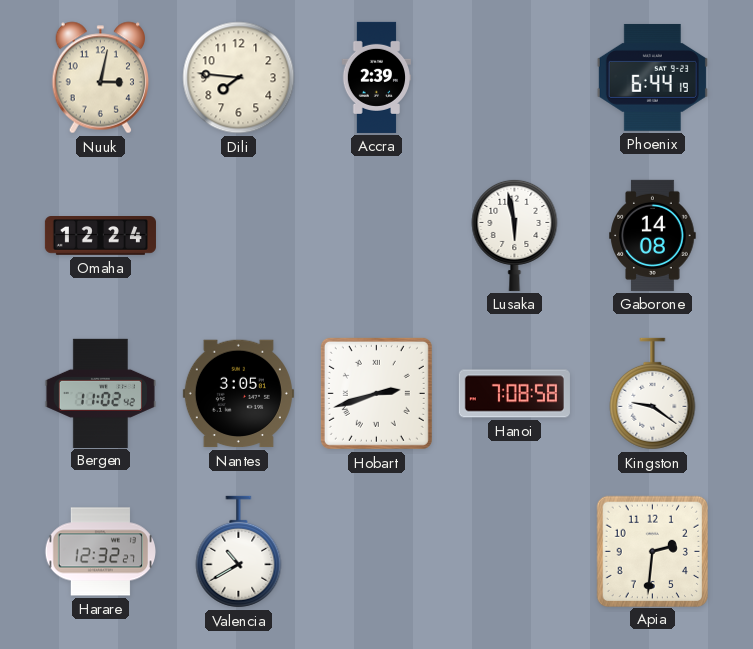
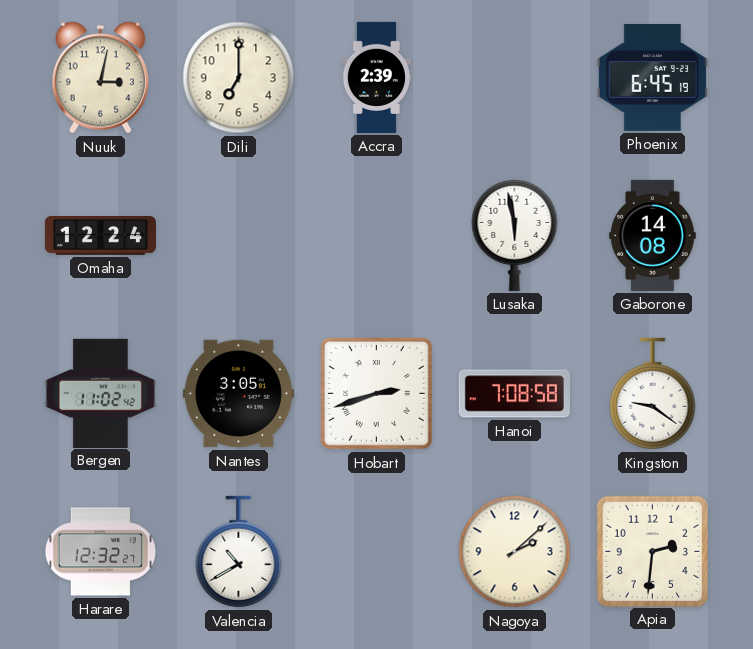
Dili: 7:46 -> 7:00
Phoenix: 6:44 -> 6:45
Nagoya: none -> 2:08
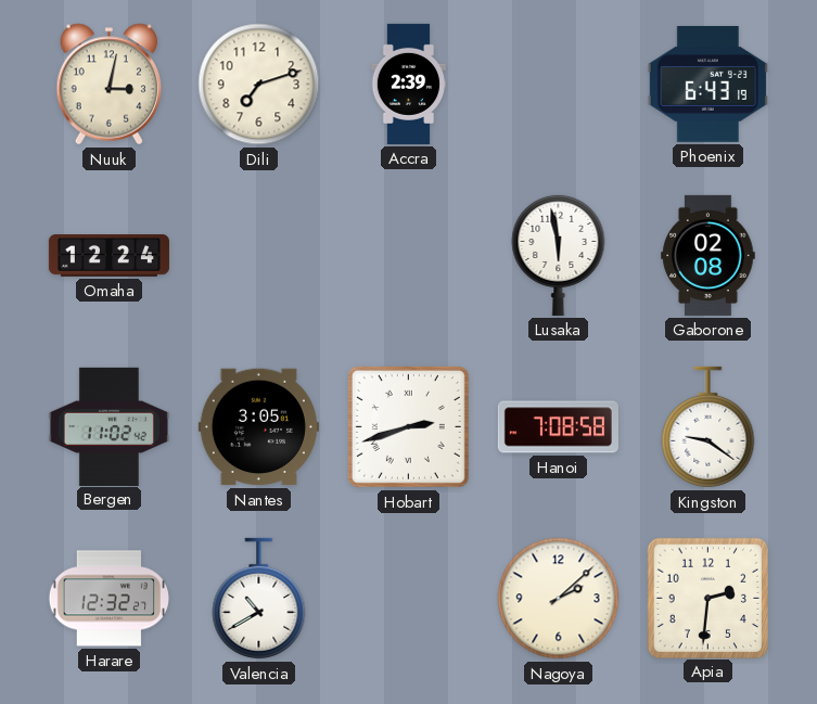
Dili: 7:00 -> 7:12
Phoenix: 6:45 -> 6:43
Gaborone: 14:08 -> 02:08
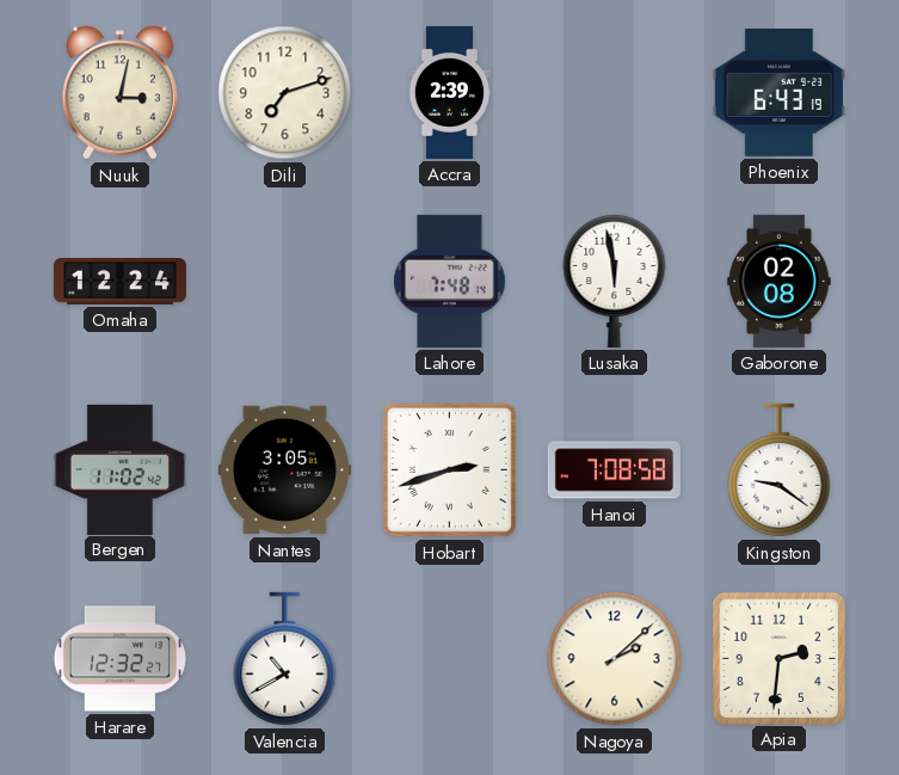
Lahore: none -> 7:48
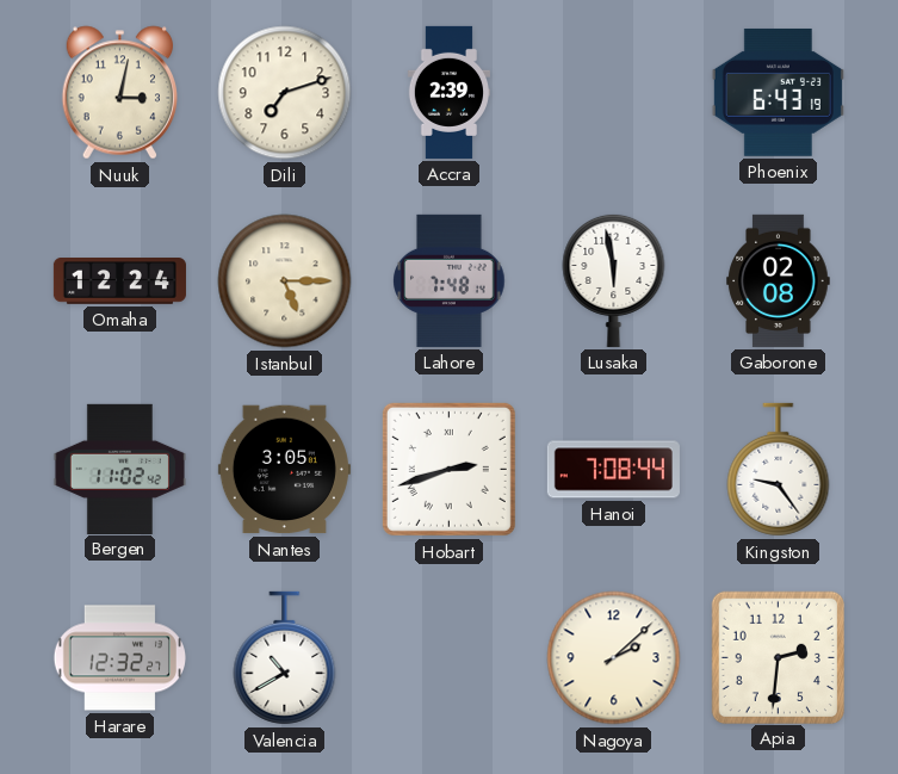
Istanbul: none -> 5:15
Hanoi: 7:08:58 -> 7:08:44
Kingston: 9:21 -> 9:24
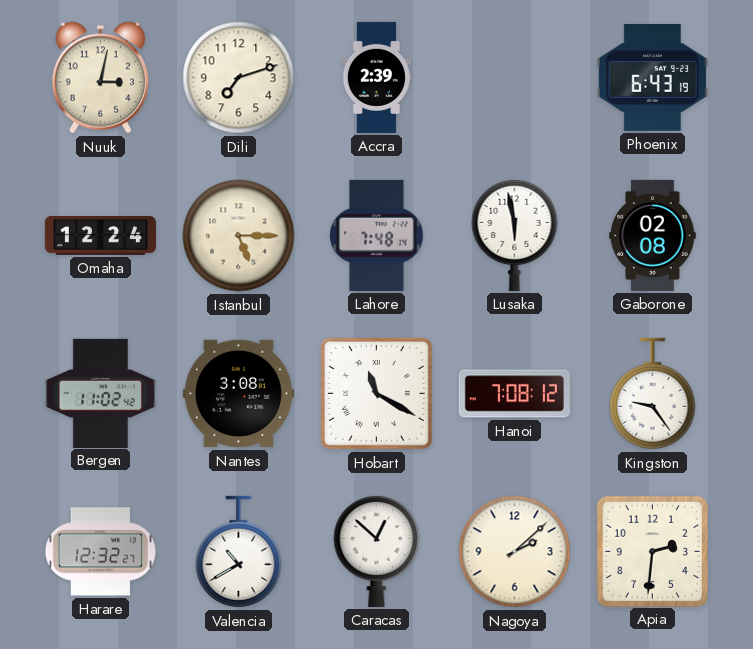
Nantes: 3:05 -> 3:08
Hobart: 2:42 -> 11:20
Hanoi: 7:08:44 -> 7:08:12
Caracas: none -> 12:52
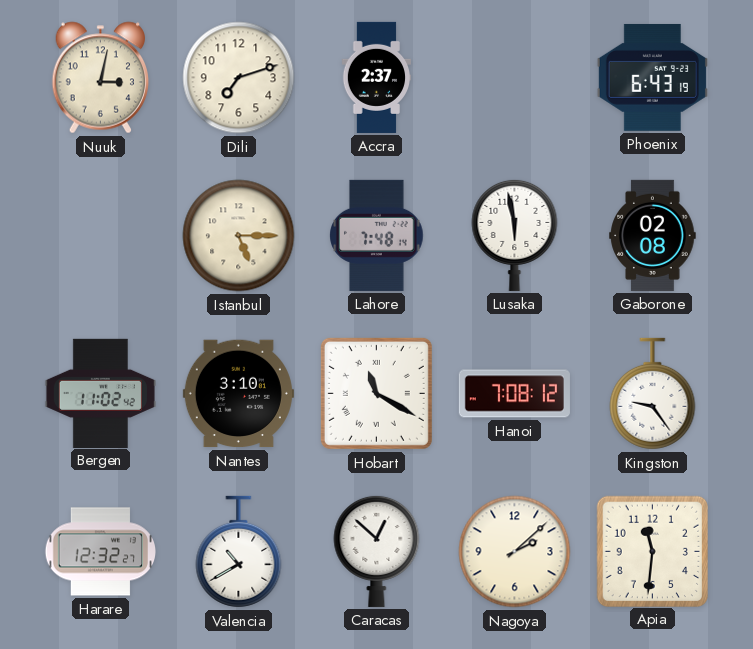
Accra: 2:39 -> 2:37
Omaha: 12:24 -> none
Nantes: 3:08 -> 3:10
Apia: 2:31 -> 11:31
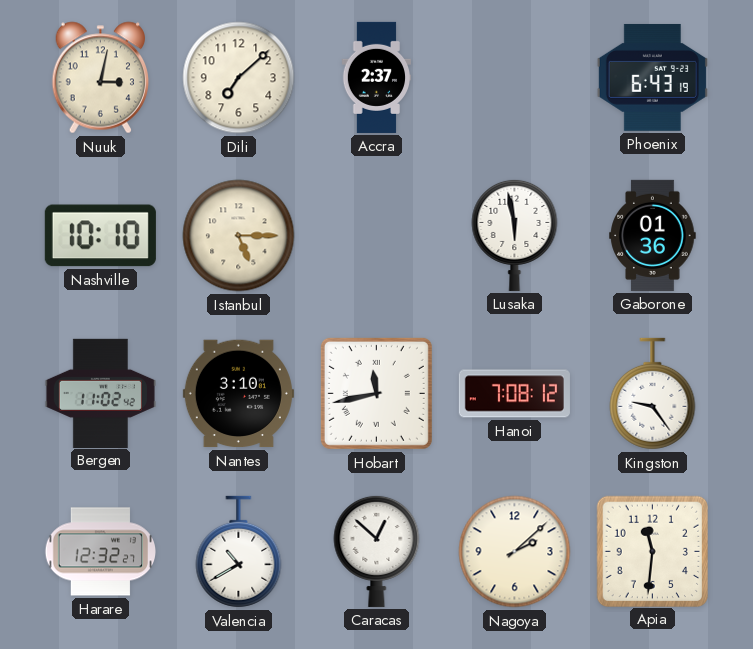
Dili: 7:12 -> 7:08
Nashville: none -> 10:10
Lahore: 7:48 -> none
Gaborone: 02:08 -> 01:36
Hobart: 11:20 -> 11:43
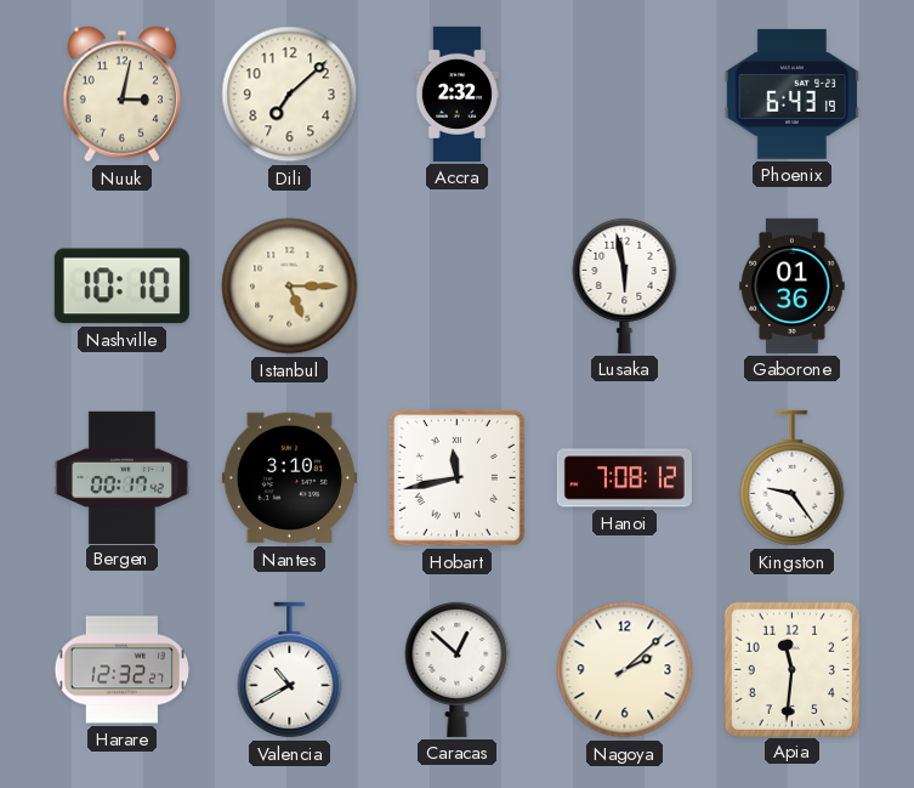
Accra: 2:37 -> 2:32
Bergen: 11:02 -> 00:17
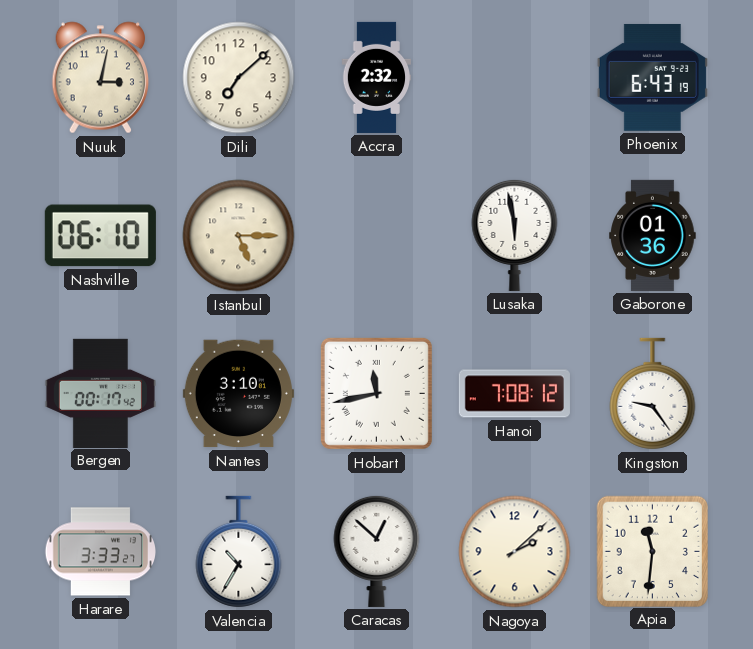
Nashville: 10:10 -> 06:10
Harare: 12:32 -> 3:33
Valencia: 10:40 -> 10:35
